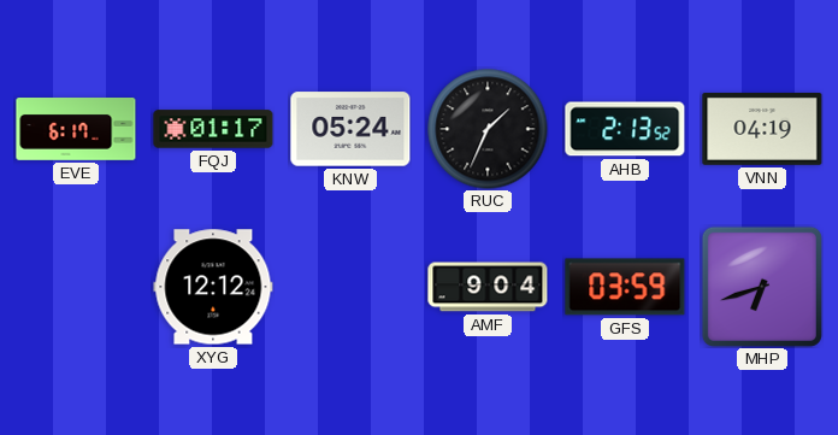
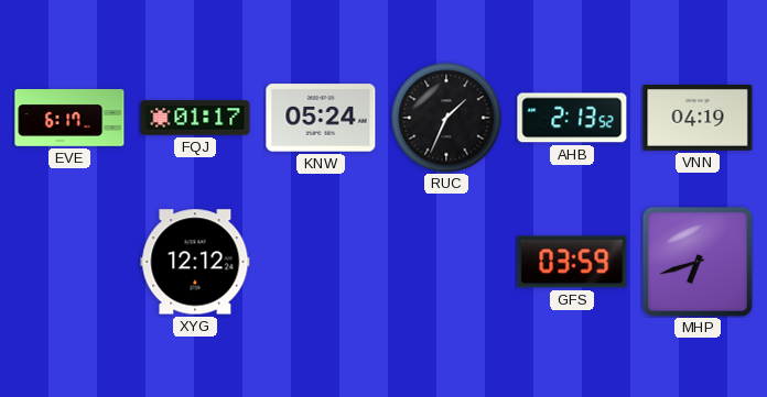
AMF: 9:04 -> none
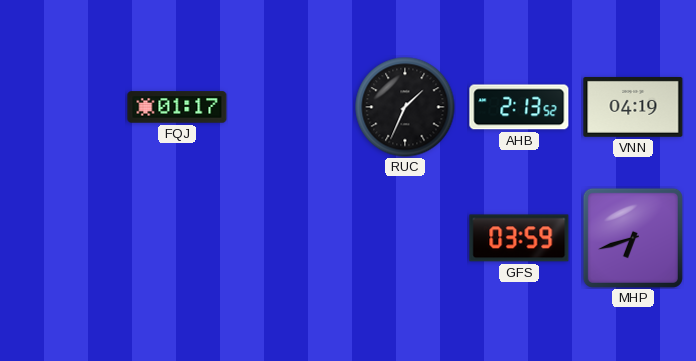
EVE: 6:17 -> none
KNW: 05:24 -> none
XYG: 12:12 -> none
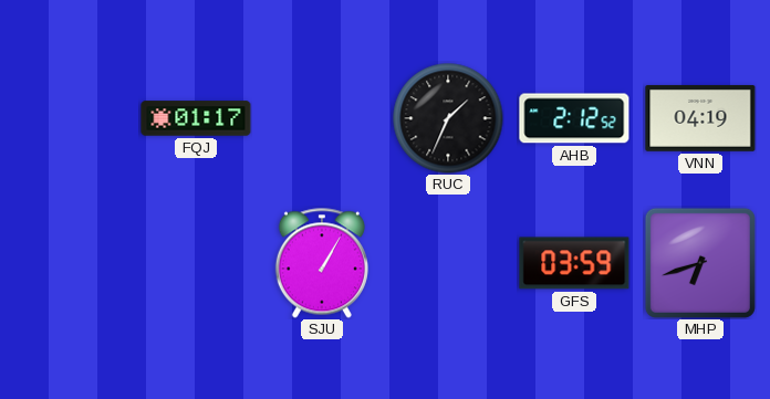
AHB: 2:13 -> 2:12
SJU: none -> 1:05
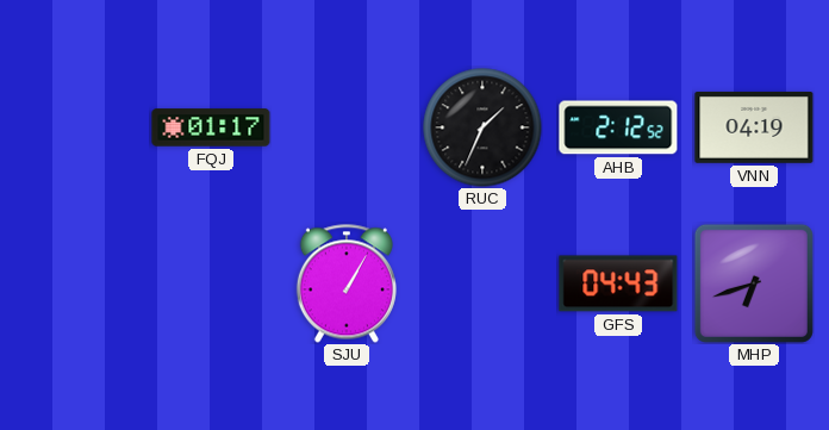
GFS: 03:59 -> 04:43
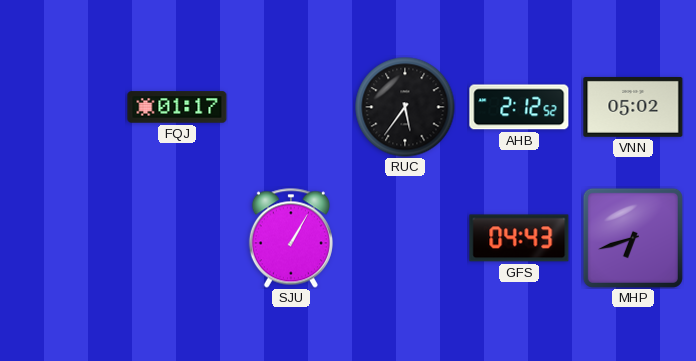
RUC: 1:34 -> 5:36
VNN: 04:19 -> 05:02
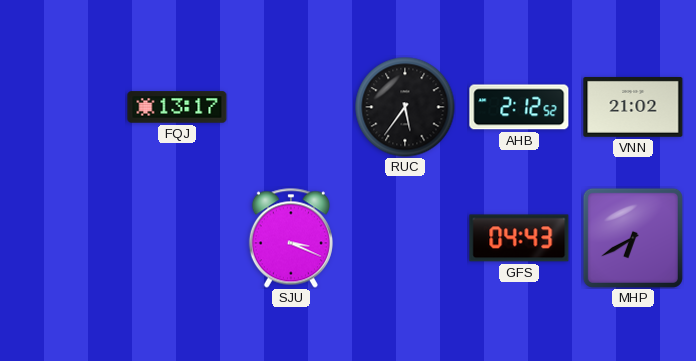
FQJ: 01:17 -> 13:17
VNN: 05:02 -> 21:02
SJU: 1:05 -> 3:19
MHP: 6:42 -> 6:40
